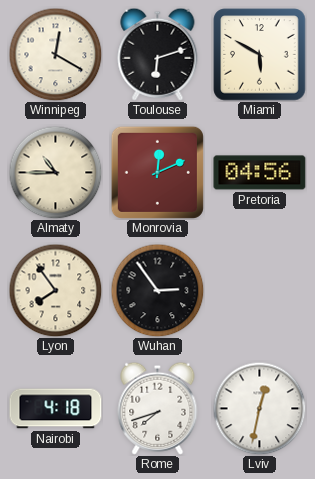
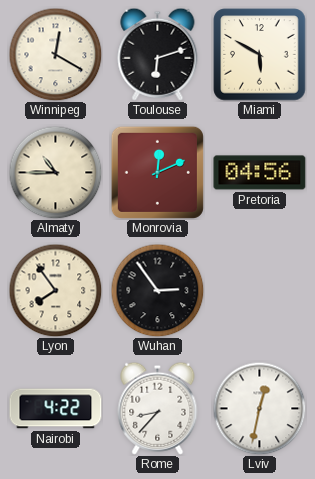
Nairobi: 4:18 -> 4:22
Rome: 7:42 -> 8:37
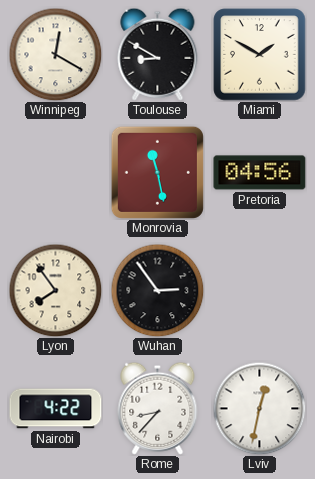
Toulouse: 6:12 -> 8:50
Miami: 5:50 -> 1:50
Almaty: 10:45 -> none
Monrovia: 12:11 -> 11:28
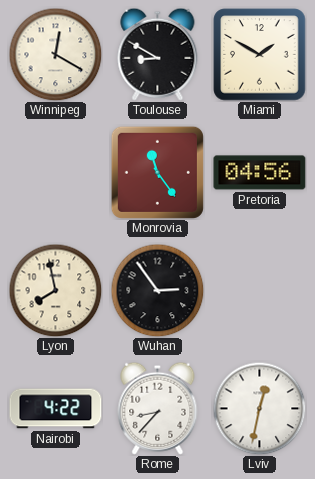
Monrovia: 11:28 -> 11:24
Lyon: 7:54 -> 7:58
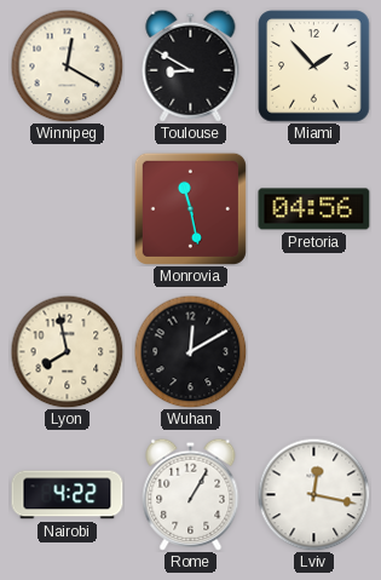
Miami: 1:50 -> 1:53
Monrovia: 11:24 -> 11:28
Wuhan: 2:54 -> 12:10
Rome: 8:37 -> 1:05
Lviv: 12:32 -> 12:17
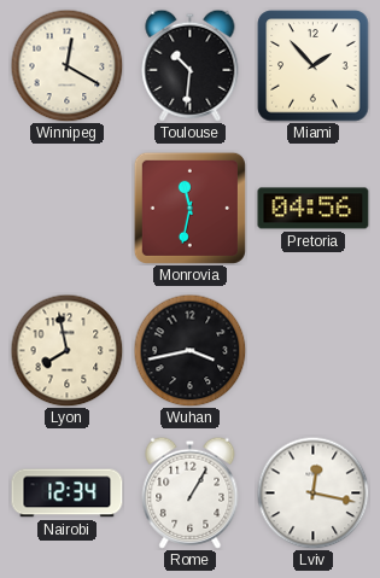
Toulouse: 8:50 -> 10:31
Monrovia: 11:28 -> 11:32
Wuhan: 12:10 -> 3:43
Nairobi: 4:22 -> 12:34
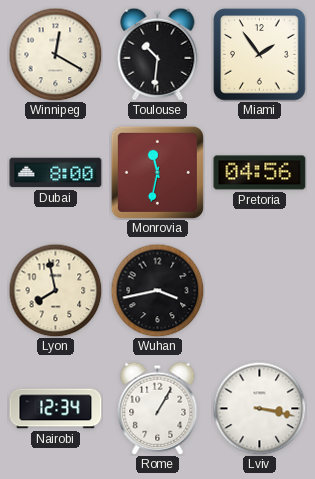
Miami: 1:53 -> 1:54
Dubai: none -> 8:00
Lviv: 12:17 -> 3:17
